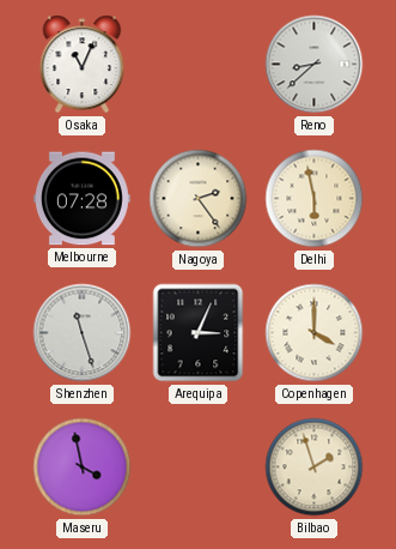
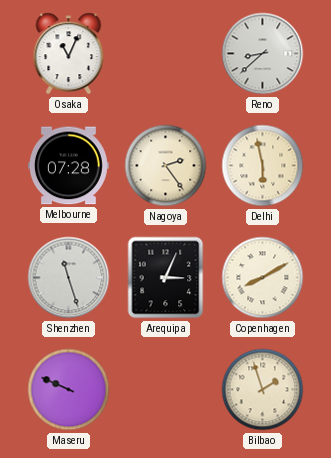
Copenhagen: 4:00 -> 8:10
Maseru: 3:58 -> 9:49
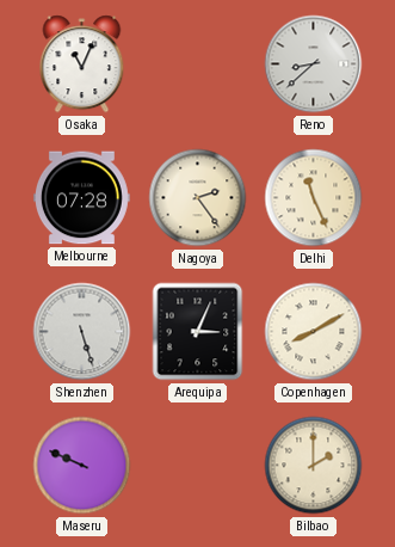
Delhi: 5:58 -> 11:26
Shenzhen: 11:27 -> 5:27
Bilbao: 1:57 -> 2:00
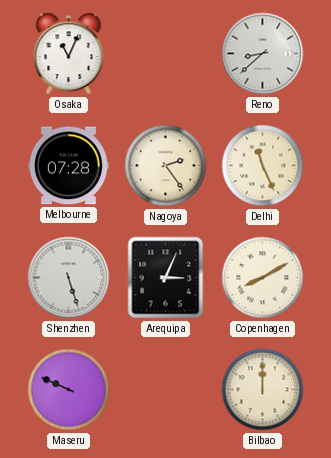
Bilbao: 2:00 -> 12:00
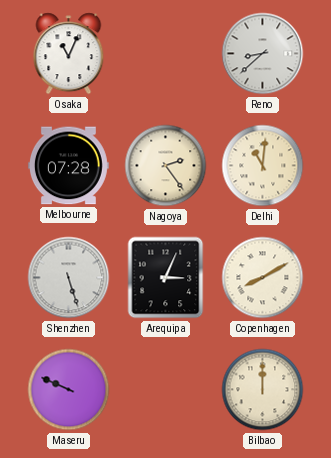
Delhi: 11:26 -> 11:01
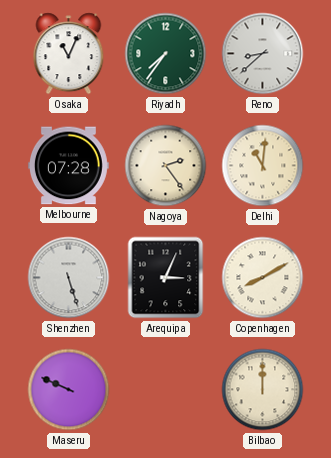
Riyadh: none -> 7:36
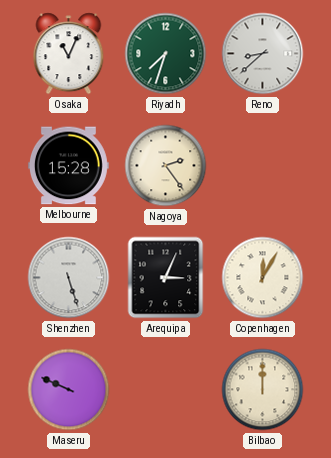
Riyadh: 7:36 -> 7:33
Melbourne: 07:28 -> 15:28
Delhi: 11:01 -> none
Copenhagen: 8:10 -> 12:05
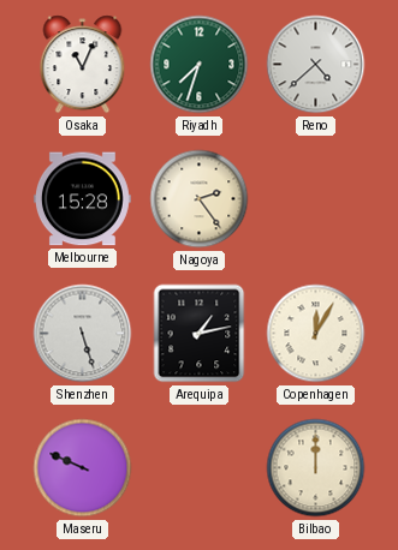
Reno: 8:38 -> 4:38
Arequipa: 3:04 -> 1:13
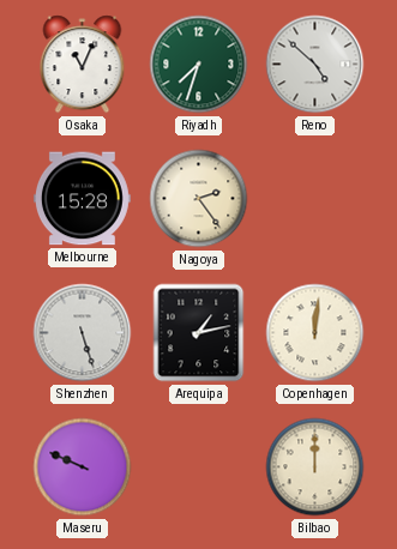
Reno: 4:38 -> 4:52
Copenhagen: 12:05 -> 12:01
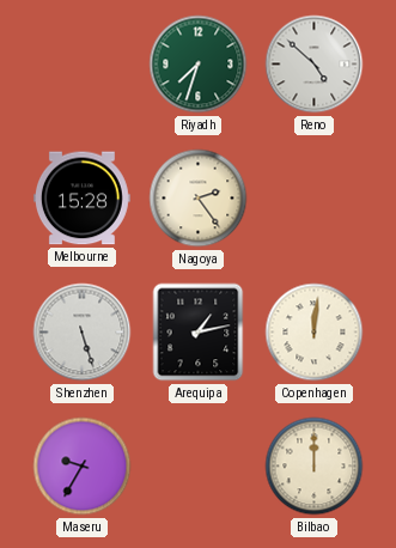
Osaka: 11:04 -> none
Maseru: 9:49 -> 9:35
